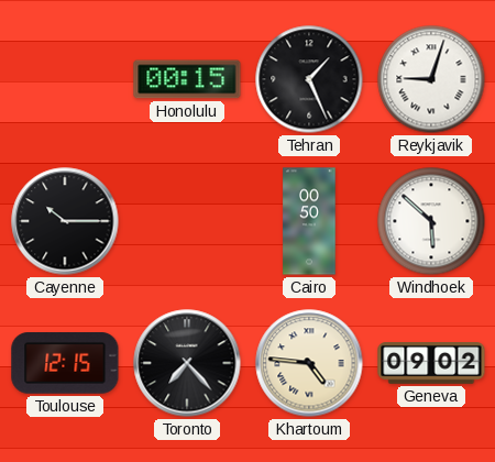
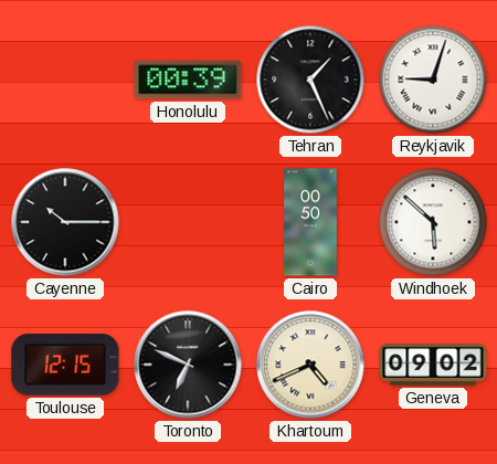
Honolulu: 00:15 -> 00:39
Toronto: 7:23 -> 6:49
Khartoum: 4:46 -> 4:41
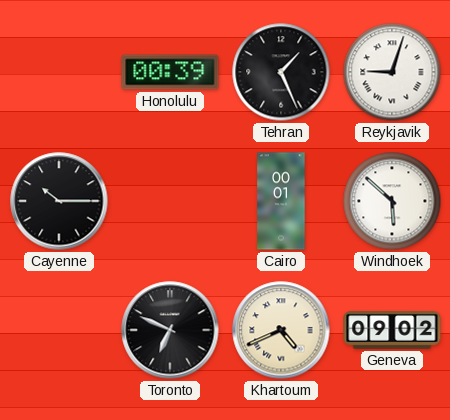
Cairo: 00:50 -> 00:01
Toulouse: 12:15 -> none
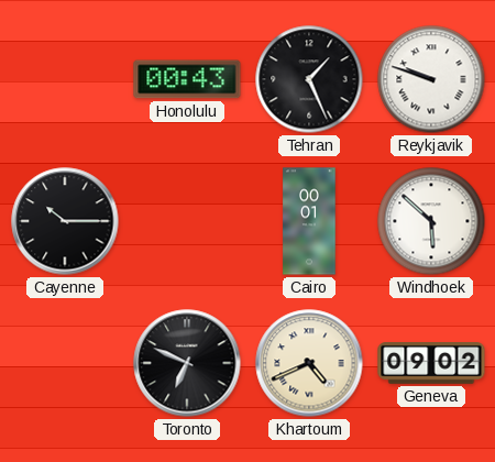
Honolulu: 00:39 -> 00:43
Reykjavik: 9:03 -> 9:48
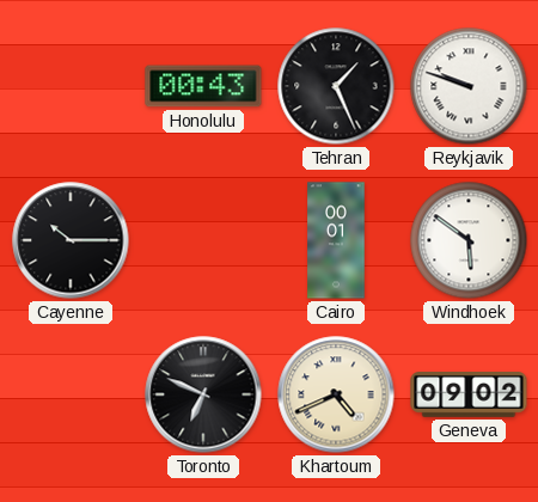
Windhoek: 5:52 -> 5:51
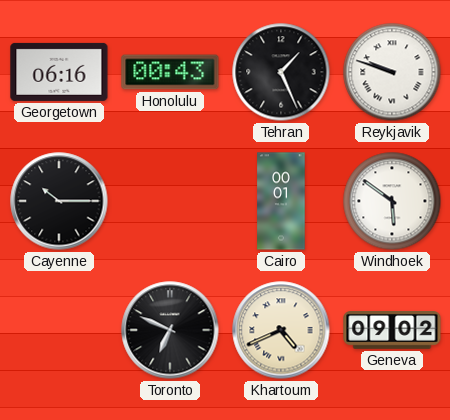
Georgetown: none -> 06:16
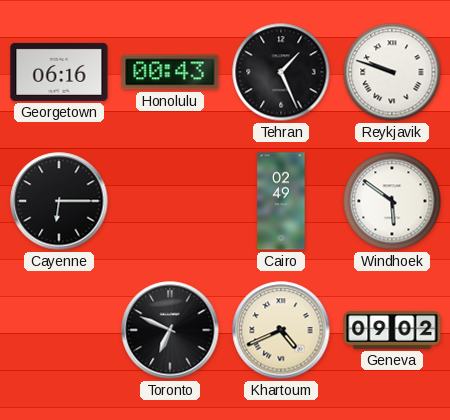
Cayenne: 10:15 -> 6:15
Cairo: 00:01 -> 02:49
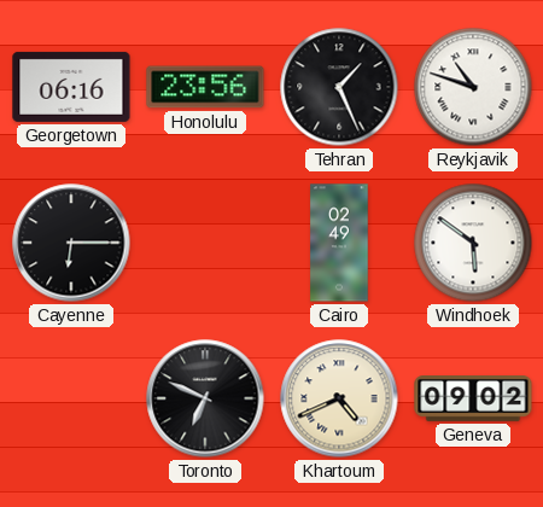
Honolulu: 00:43 -> 23:56
Reykjavik: 9:48 -> 10:48
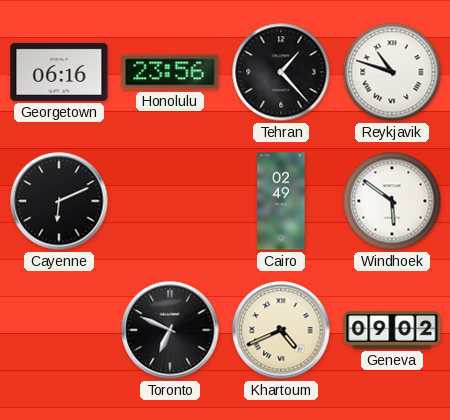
Tehran: 1:26 -> 1:23
Cayenne: 6:15 -> 6:11
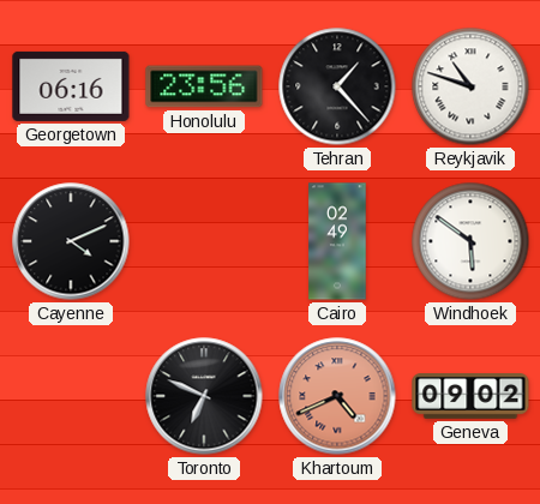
Cayenne: 6:11 -> 4:11
Khartoum dial: cream -> salmon
